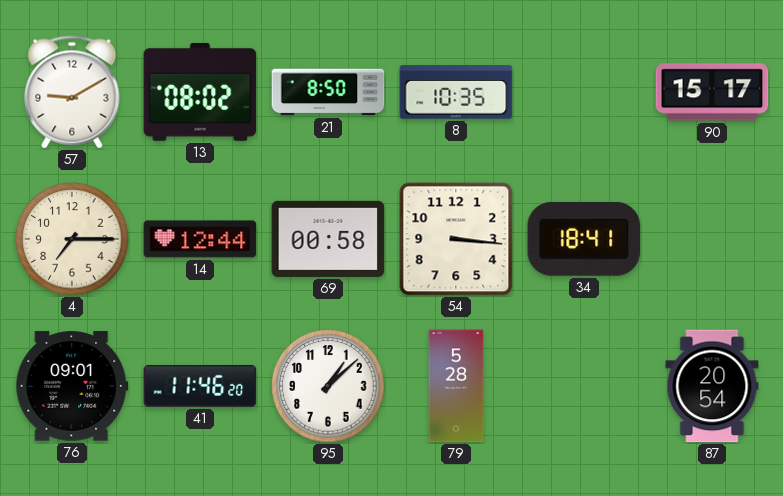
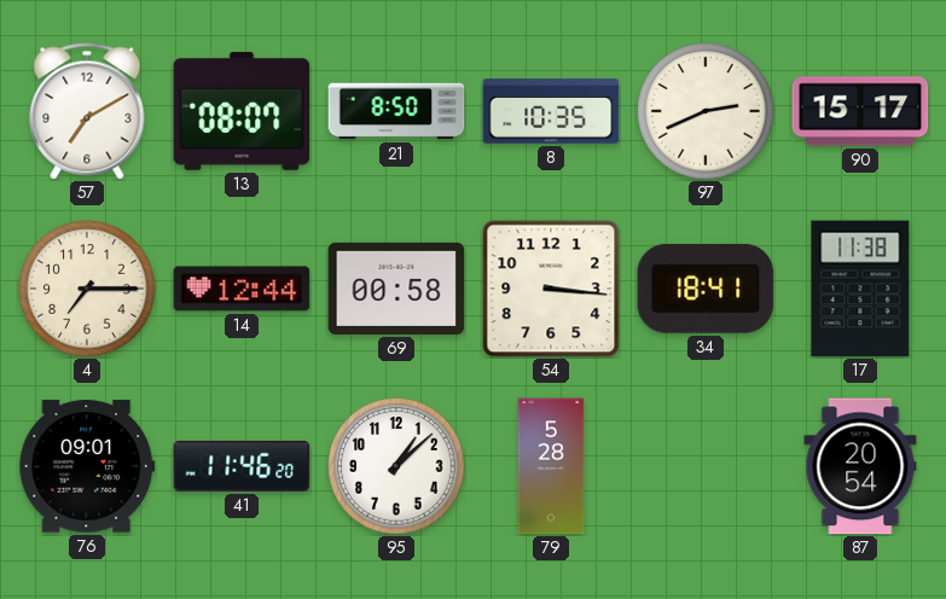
57: 9:10 -> 7:10
13: 08:02 -> 08:07
97: none -> 2:41
17: none -> 11:38
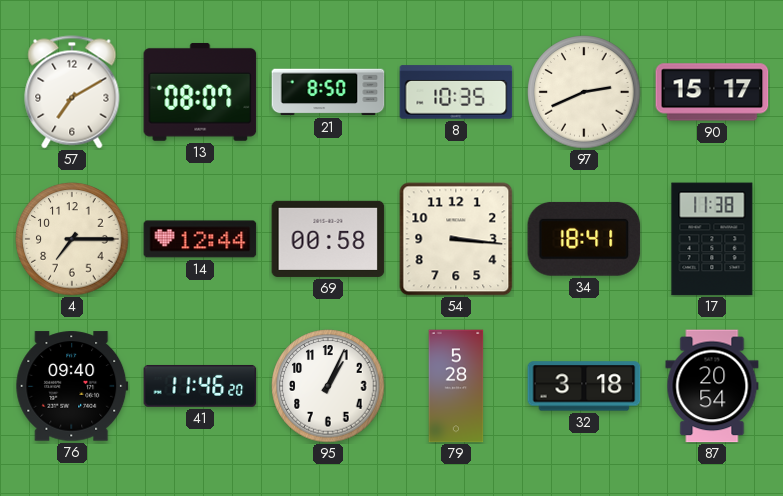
76: 09:01 -> 09:40
95: 1:08 -> 1:04
32: none -> 3:18
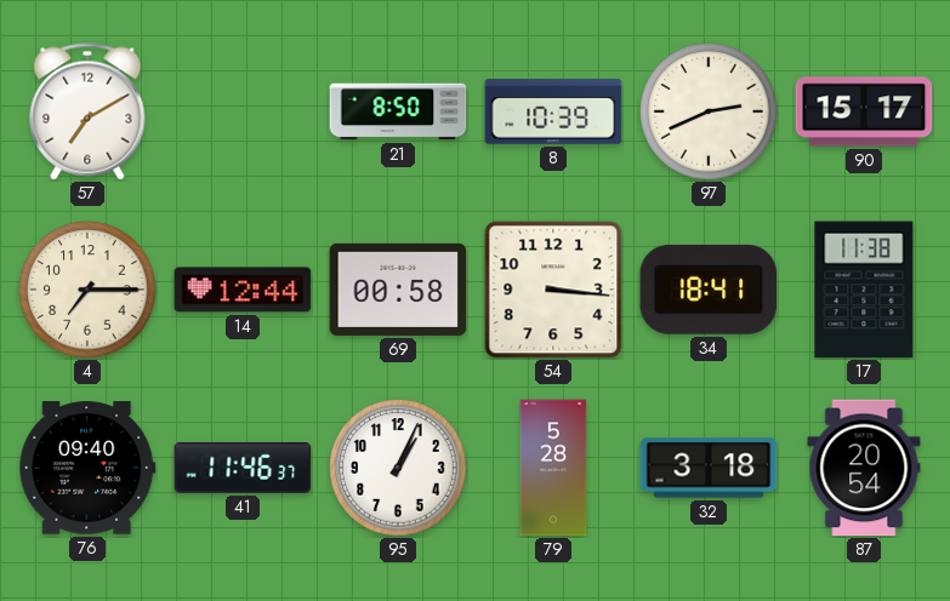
13: 08:07 -> none
8: 10:35 -> 10:39
41: 11:46:20 -> 11:46:37
